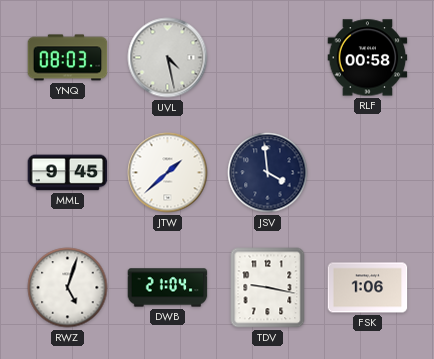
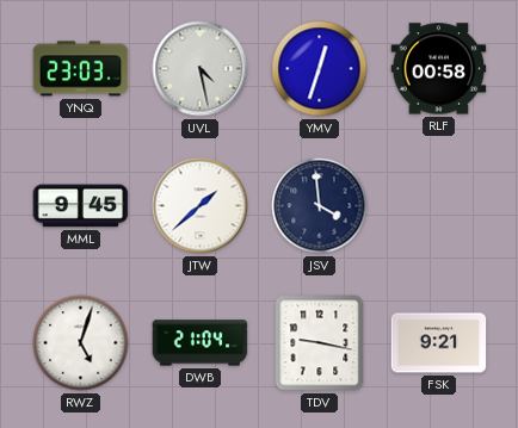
YNQ: 08:03 -> 23:03
YMV: none -> 12:33
FSK: 1:06 -> 9:21
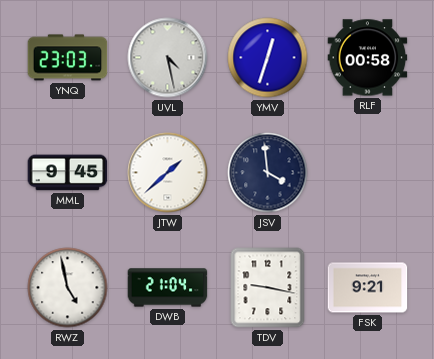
RWZ: 5:03 -> 4:58
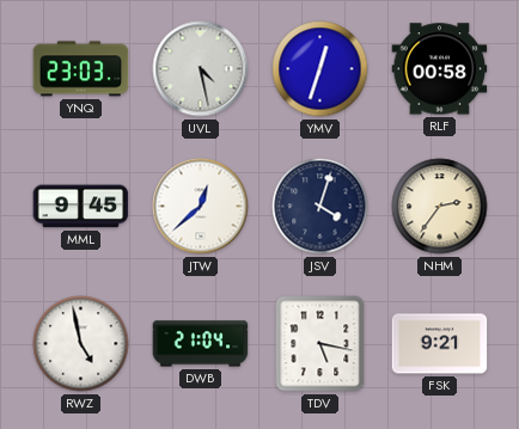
JTW: 1:38 -> 12:38
JSV: 3:59 -> 4:03
NHM: none -> 2:36
TDV: 9:17 -> 5:17
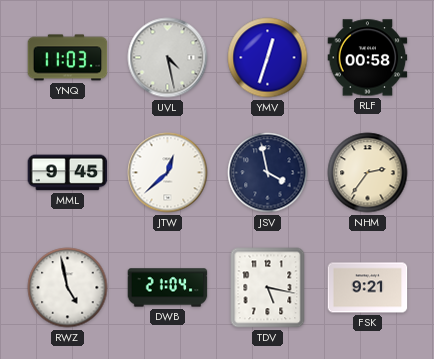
YNQ: 23:03 -> 11:03
JSV: 4:03 -> 3:58
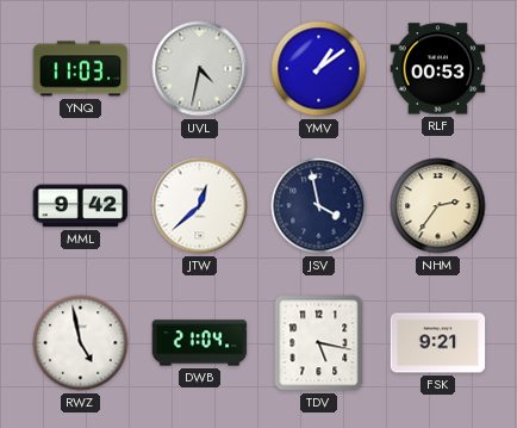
UVL: 4:28 -> 4:32
YMV: 12:33 -> 1:09
RLF: 00:58 -> 00:53
MML: 9:45 -> 9:42
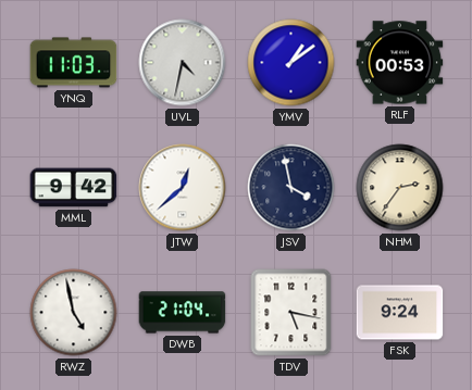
FSK: 9:21 -> 9:24
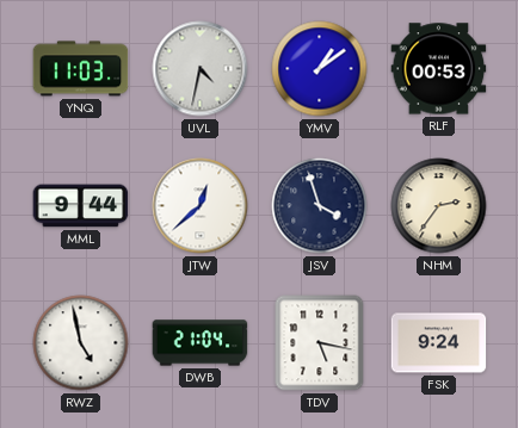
MML: 9:42 -> 9:44
JSV: 3:58 -> 3:57
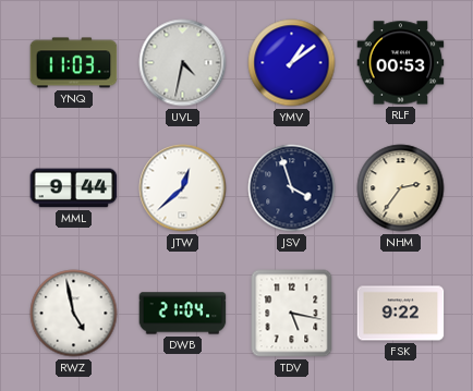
FSK: 9:24 -> 9:22
